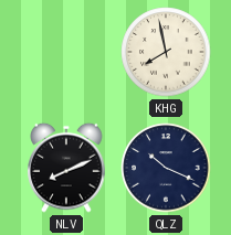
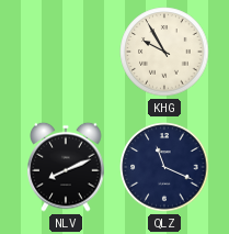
KHG: 7:58 -> 9:55
QLZ: 10:19 -> 11:19
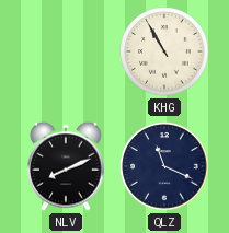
KHG: 9:55 -> 10:55
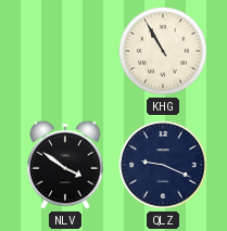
NLV: 8:11 -> 3:51
QLZ: 11:19 -> 9:19
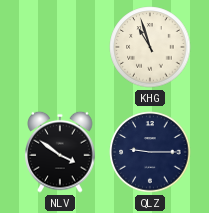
KHG: 10:55 -> 10:57
QLZ: 9:19 -> 9:15
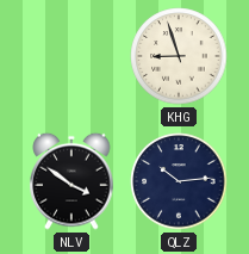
KHG: 10:57 -> 8:57
QLZ: 9:15 -> 10:14
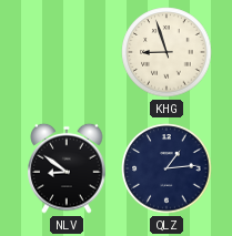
NLV: 3:51 -> 8:51
QLZ: 10:14 -> 1:14
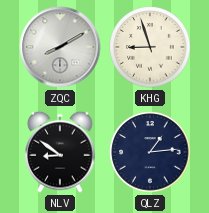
ZQC: none -> 8:10
